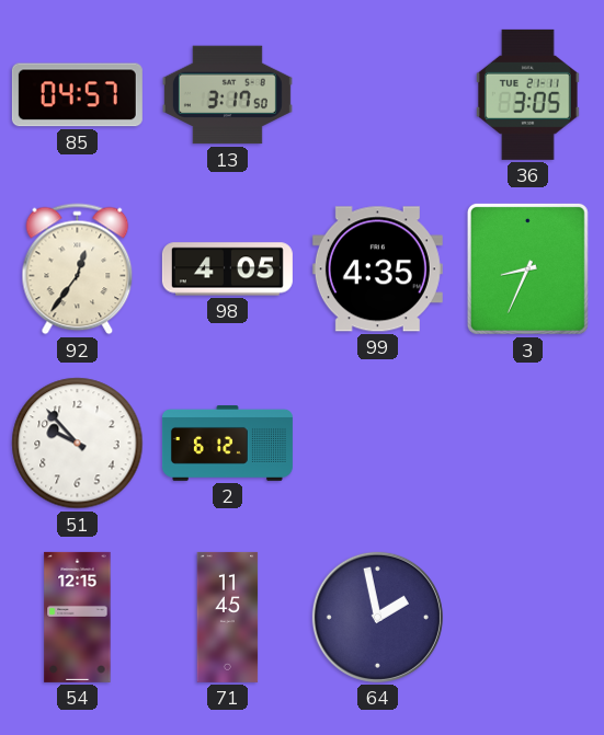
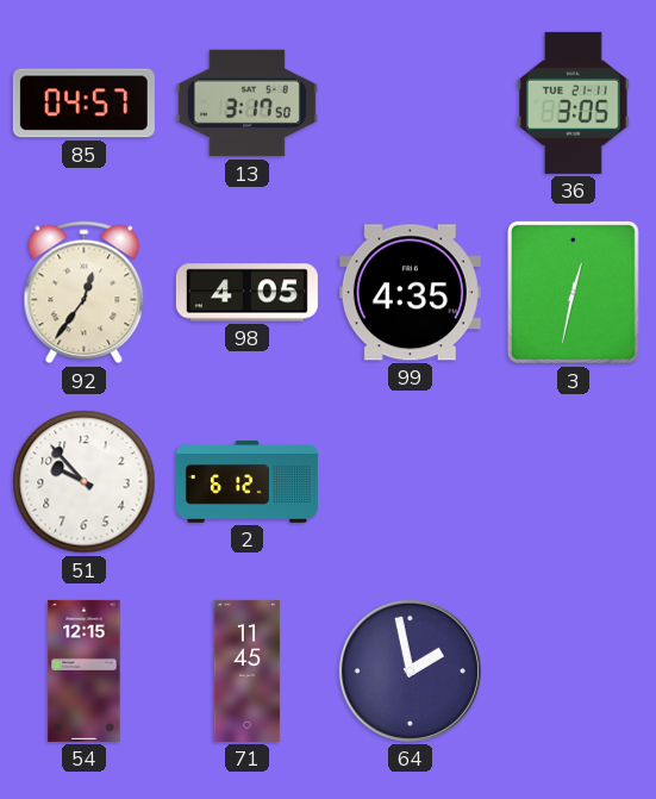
3: 8:34 -> 12:32
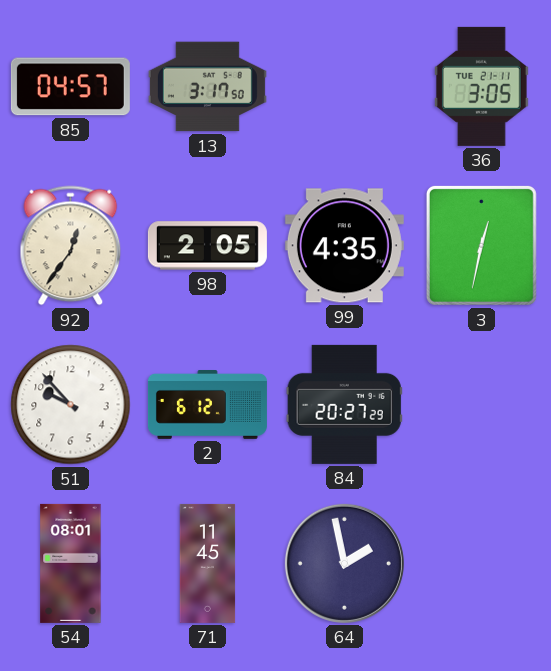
98: 4:05 -> 2:05
84: none -> 20:27
54: 12:15 -> 08:01
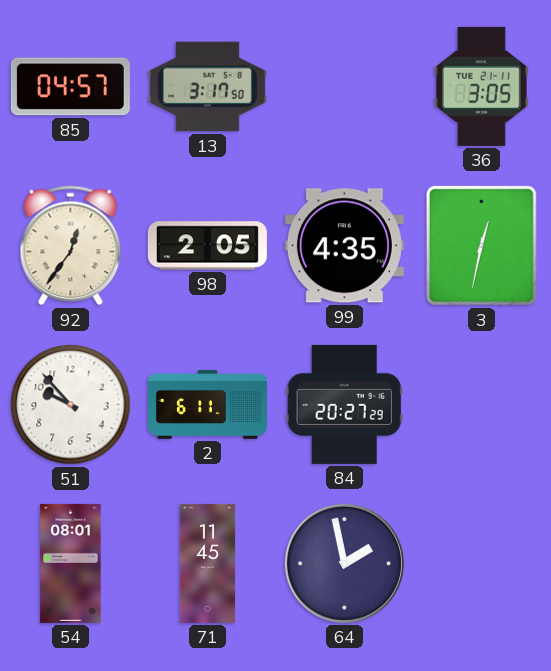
2: 6:12 -> 6:11
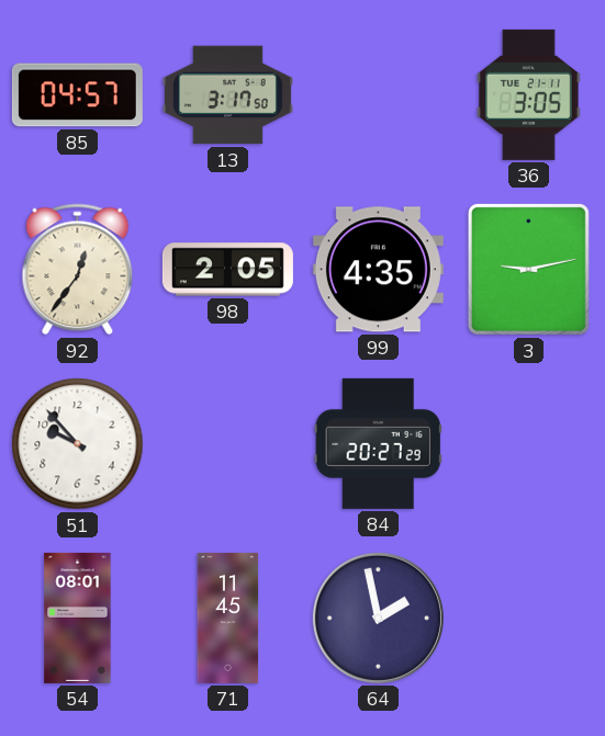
3: 12:32 -> 9:13
2: 6:11 -> none
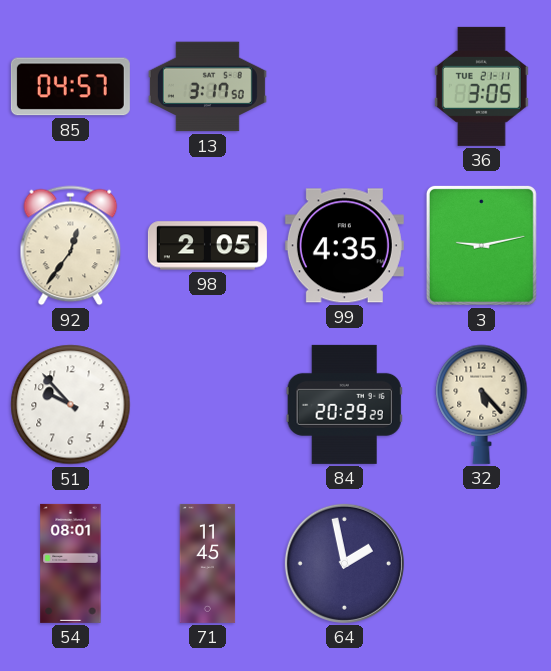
84: 20:27 -> 20:29
32: none -> 5:23
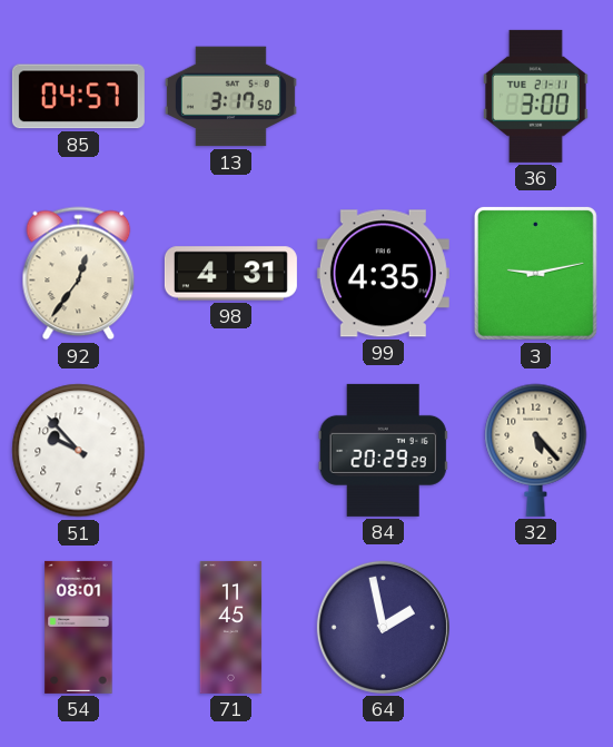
36: 3:05 -> 3:00
98: 2:05 -> 4:31
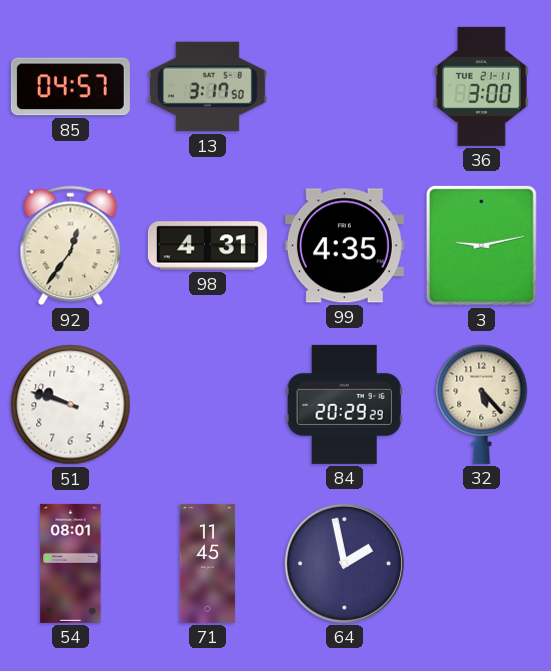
51: 9:53 -> 9:48
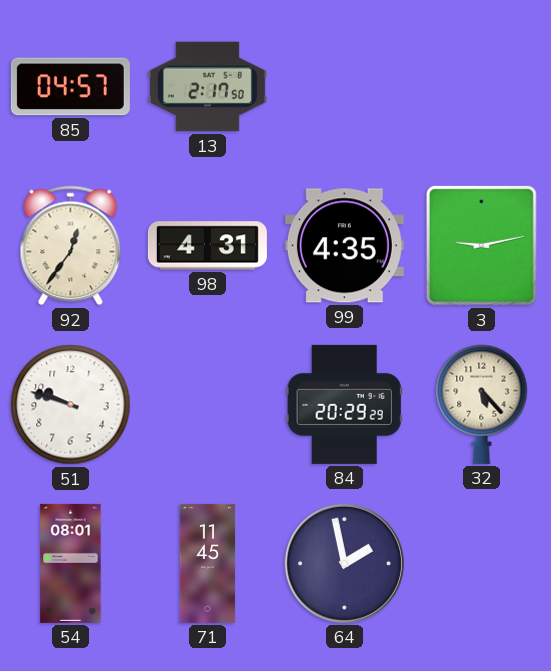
13: 3:17 -> 2:17
36: 3:00 -> none
